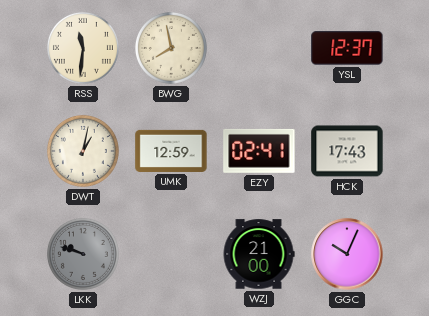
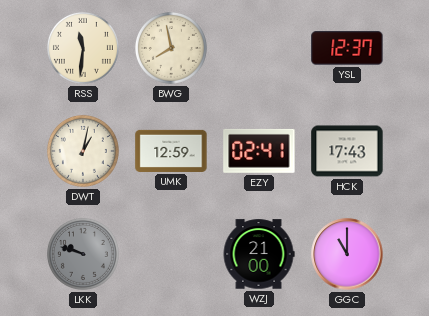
GGC: 10:04 -> 11:00
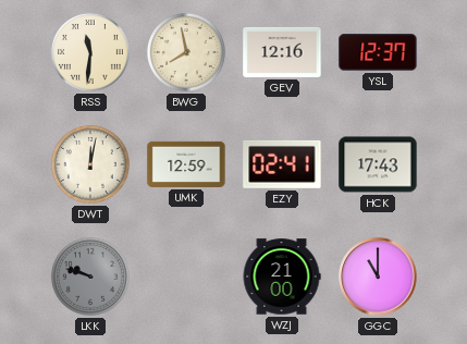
GEV: none -> 12:16
DWT: 1:02 -> 12:02
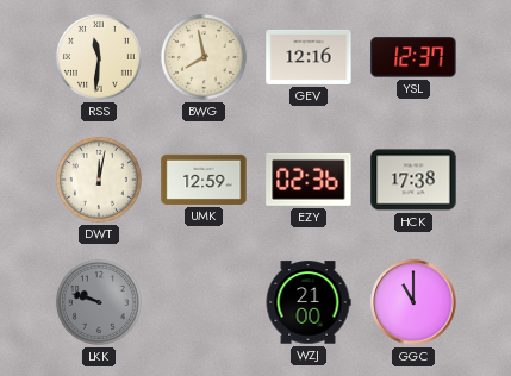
EZY: 02:41 -> 02:36
HCK: 17:43 -> 17:38
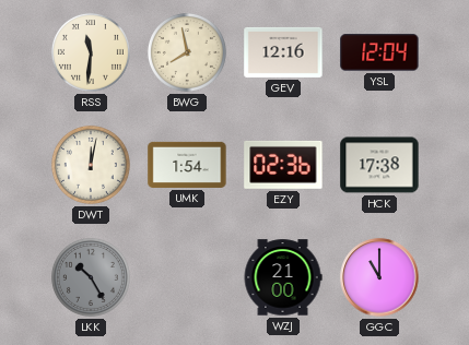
YSL: 12:37 -> 12:04
UMK: 12:59 -> 1:54
LKK: 9:48 -> 10:25
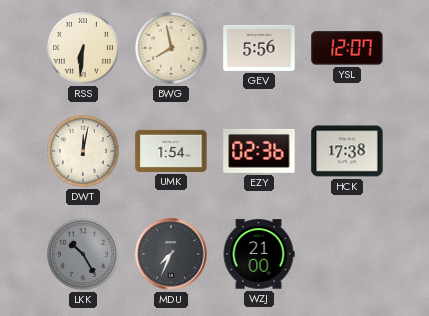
RSS: 11:31 -> 6:31
GEV: 12:16 -> 5:56
YSL: 12:04 -> 12:07
MDU: none -> 7:34
GGC: 11:00 -> none
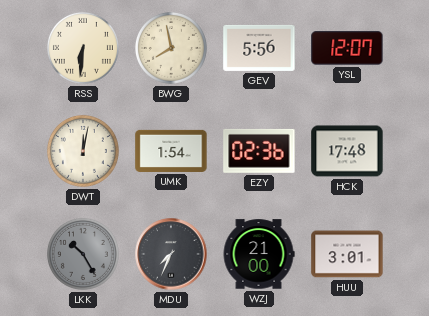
HCK: 17:38 -> 17:48
HUU: none -> 3:01
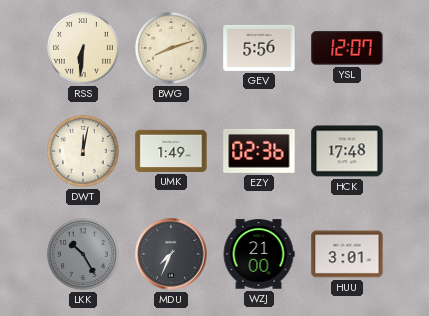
BWG: 7:58 -> 8:12
UMK: 1:54 -> 1:49
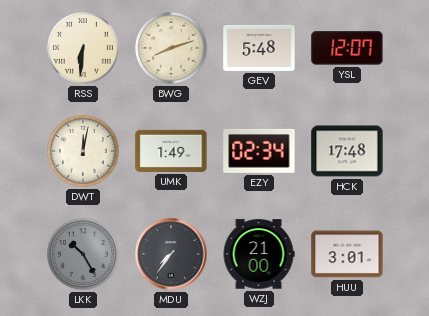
GEV: 5:56 -> 5:48
EZY: 02:36 -> 02:34
MDU: 7:34 -> 7:36
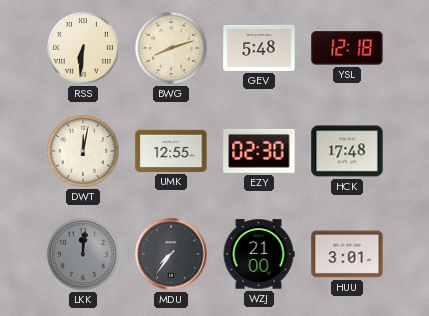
YSL: 12:07 -> 12:18
UMK: 1:49 -> 12:55
EZY: 02:34 -> 02:30
LKK: 10:25 -> 12:01
